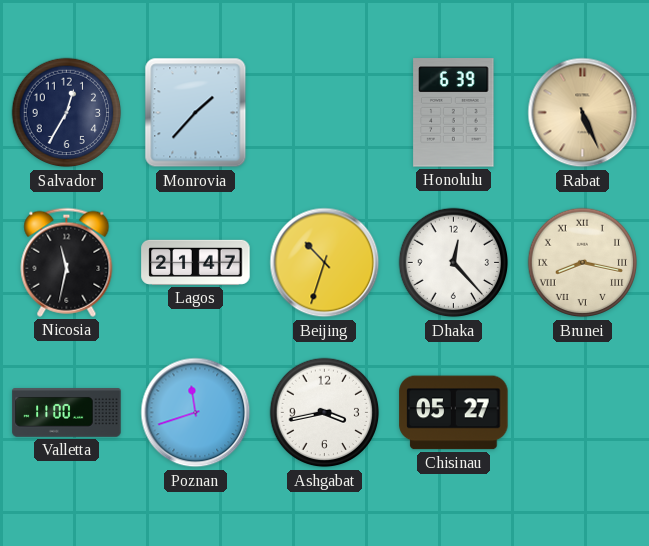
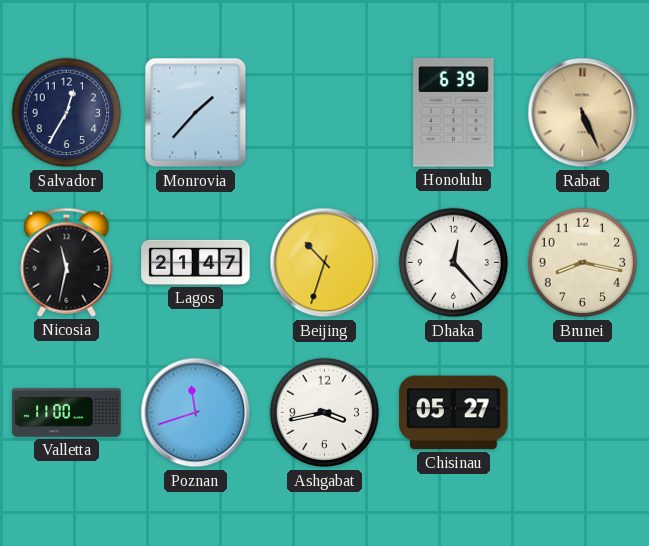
Brunei numerals: Roman -> Arabic
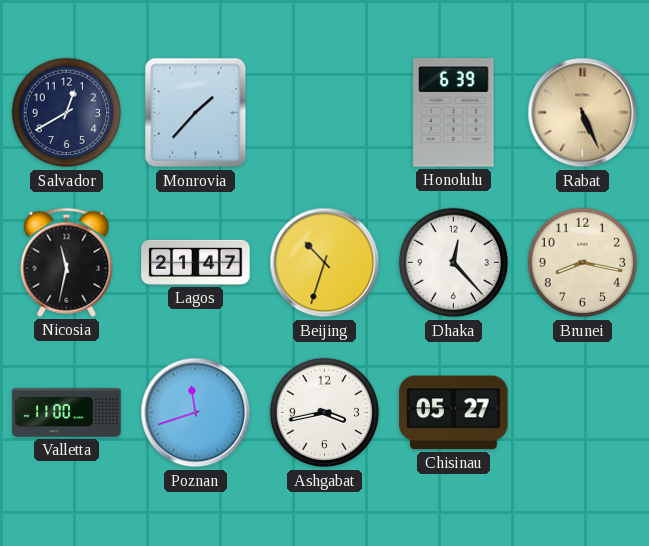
Salvador: 12:35 -> 12:40
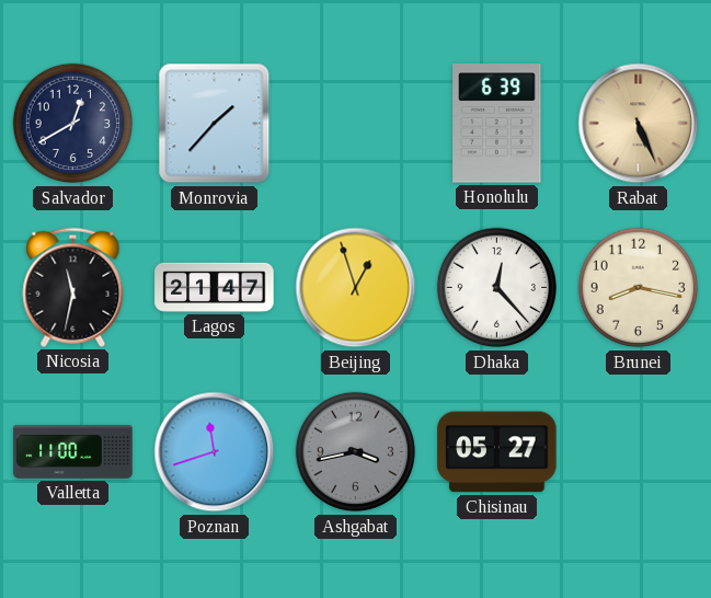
Beijing: 10:33 -> 12:57
Ashgabat dial: white -> grey
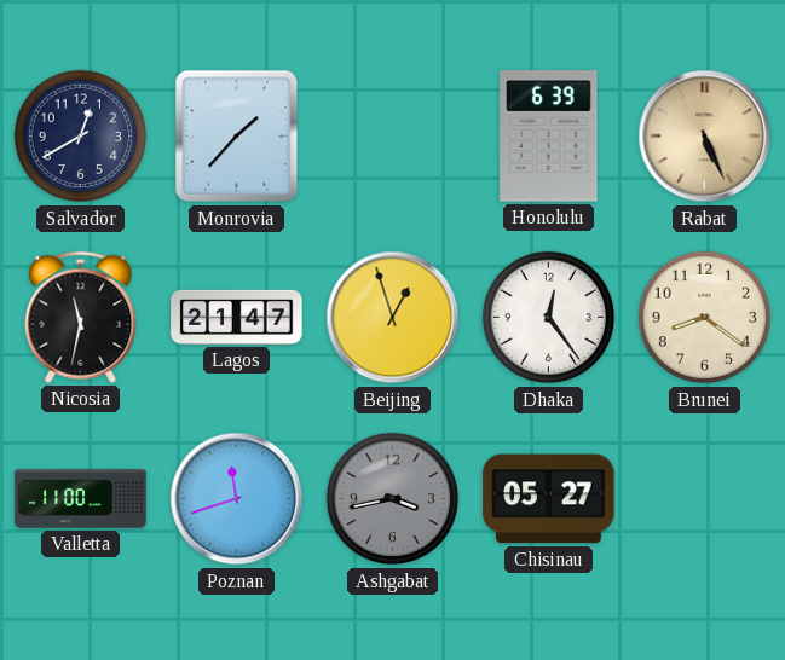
Dhaka: 12:23 -> 12:24
Brunei: 8:17 -> 8:21
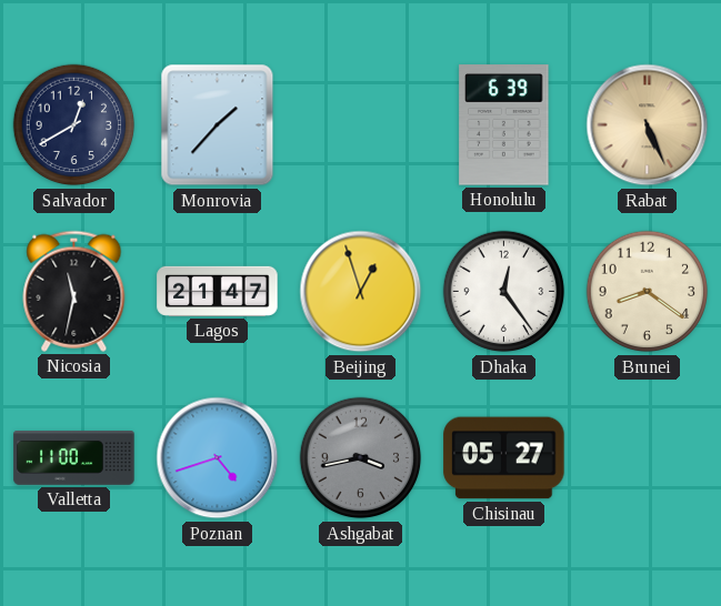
Poznan: 11:42 -> 4:42
